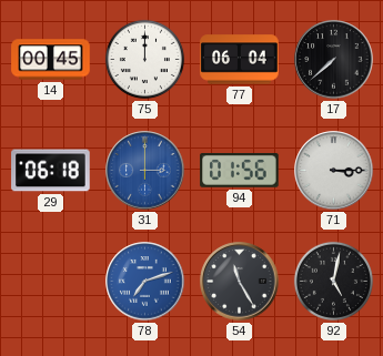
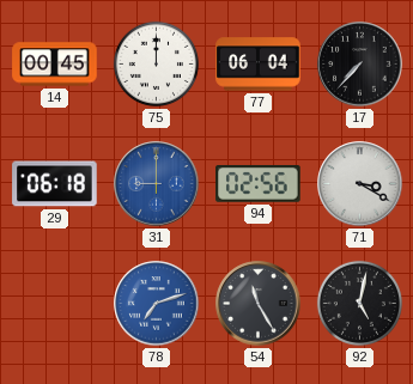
17: 7:38 -> 7:37
31: 3:00 -> 9:00
94: 01:56 -> 02:56
71: 3:15 -> 3:20
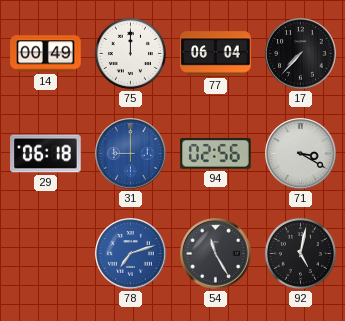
14: 00:45 -> 00:49
